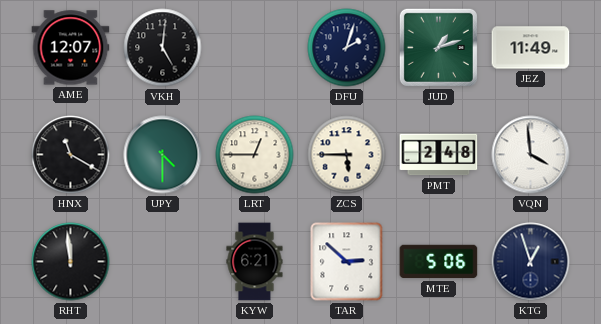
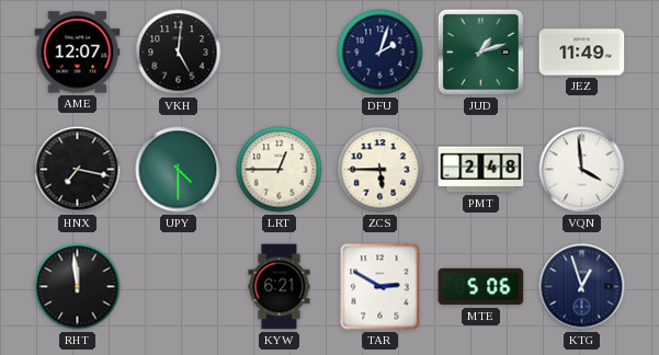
HNX: 11:20 -> 7:17
TAR: 2:52 -> 2:50
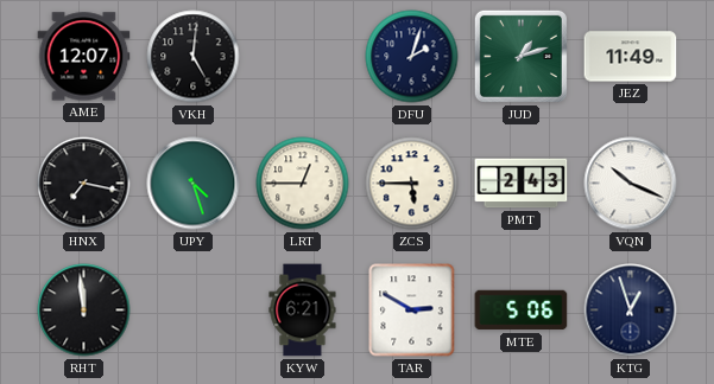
UPY: 4:30 -> 4:27
PMT: 2:48 -> 2:43
VQN: 3:59 -> 10:19
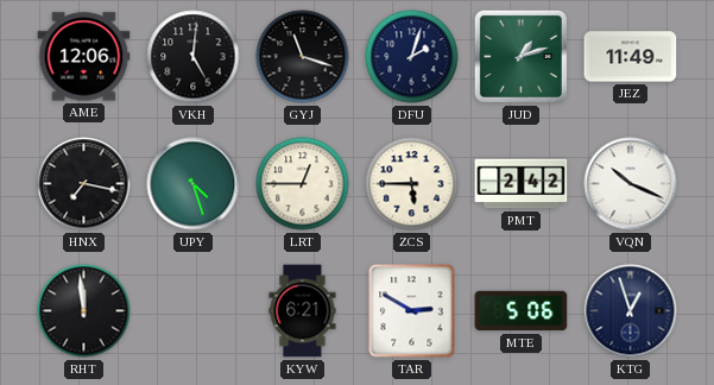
AME: 12:07 -> 12:06
GYJ: none -> 11:18
PMT: 2:43 -> 2:42
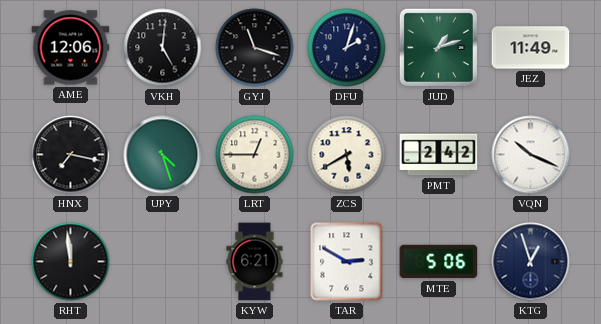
ZCS: 5:45 -> 5:40
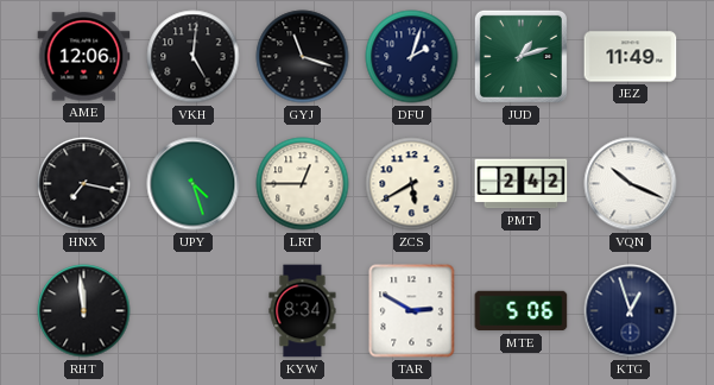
KYW: 6:21 -> 8:34
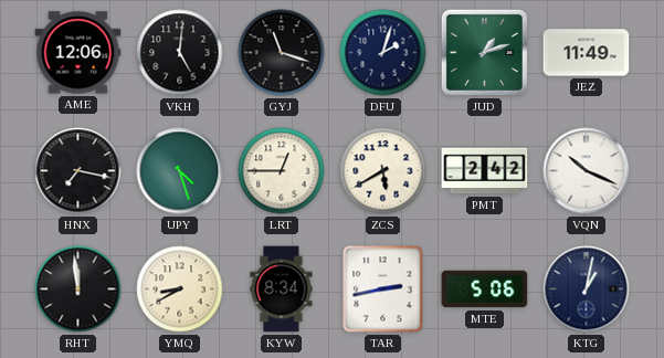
YMQ: none -> 8:40
TAR: 2:50 -> 2:43
KTG: 12:57 -> 1:02
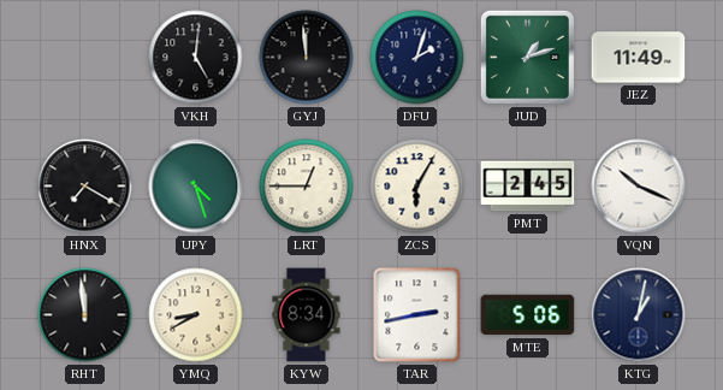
AME: 12:06 -> none
GYJ: 11:18 -> 11:59
HNX: 7:17 -> 7:20
ZCS: 5:40 -> 6:05
PMT: 2:42 -> 2:45
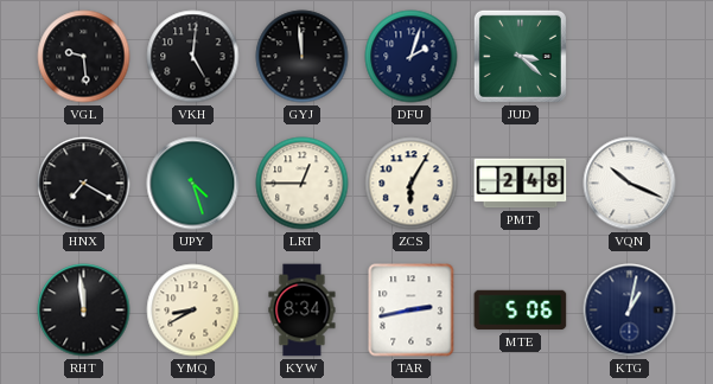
VGL: none -> 9:29
JUD: 1:12 -> 3:22
JEZ: 11:49 -> none
PMT: 2:45 -> 2:48
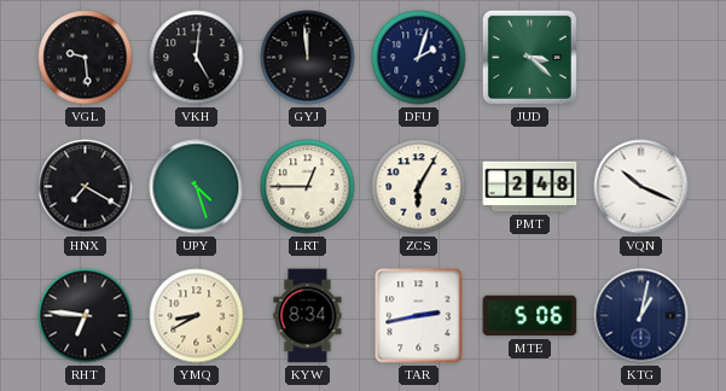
RHT: 11:59 -> 6:46
